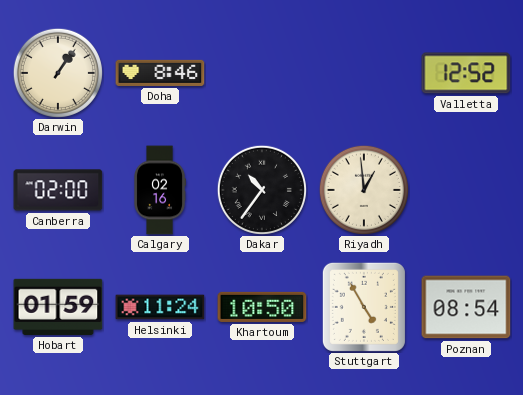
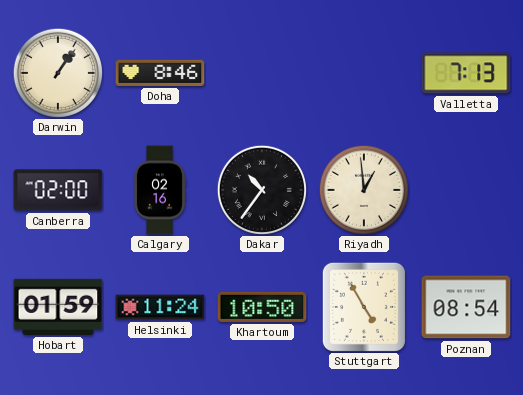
Valletta: 12:52 -> 7:13
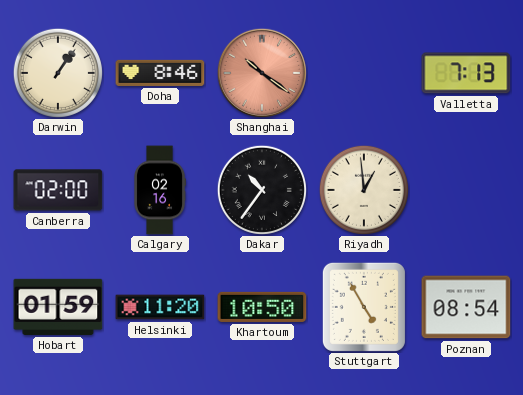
Shanghai: none -> 10:21
Helsinki: 11:24 -> 11:20
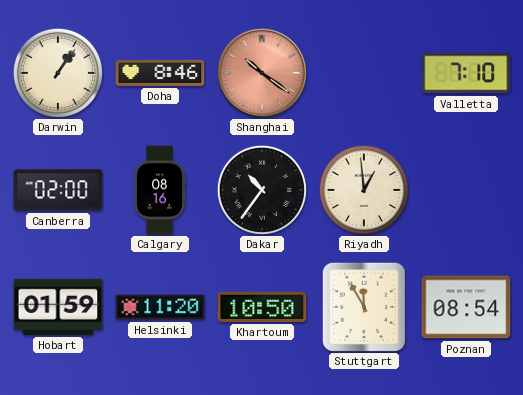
Valletta: 7:13 -> 7:10
Calgary: 02:16 -> 08:16
Stuttgart: 4:55 -> 11:55
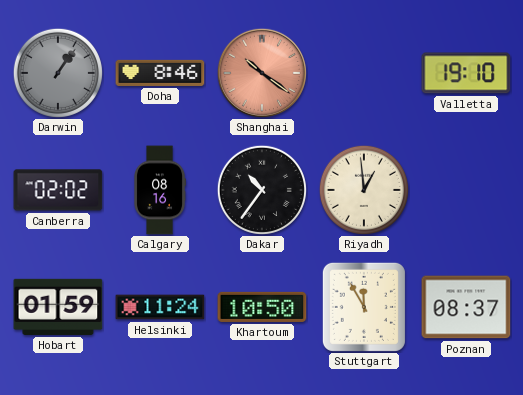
Darwin dial: cream -> grey
Valletta: 7:10 -> 19:10
Canberra: 02:00 -> 02:02
Helsinki: 11:20 -> 11:24
Poznan: 08:54 -> 08:37
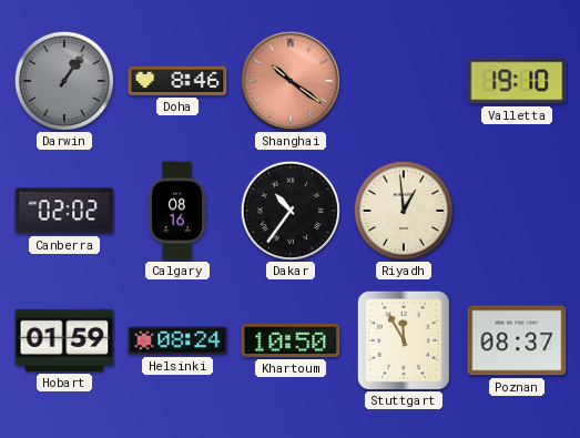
Helsinki: 11:24 -> 08:24
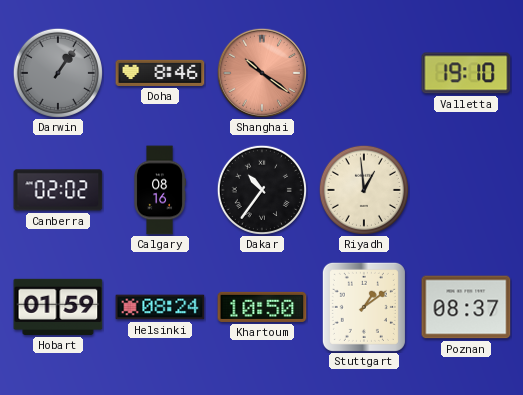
Stuttgart: 11:55 -> 1:09
